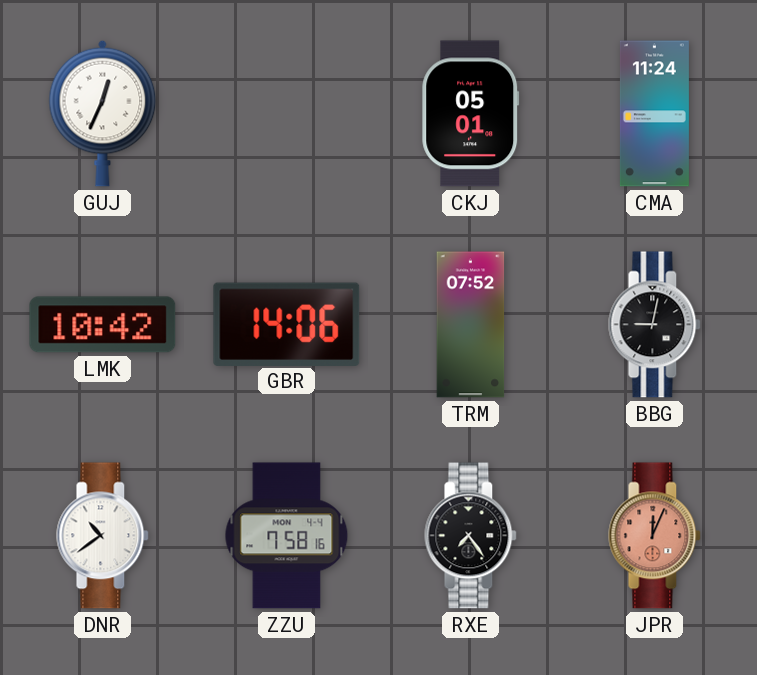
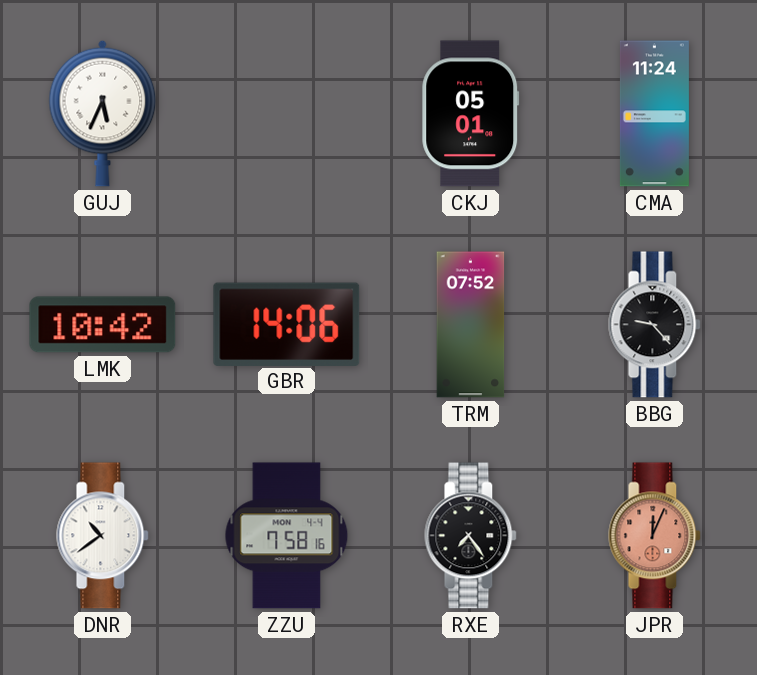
GUJ: 12:34 -> 5:34
BBG: 9:02 -> 9:23
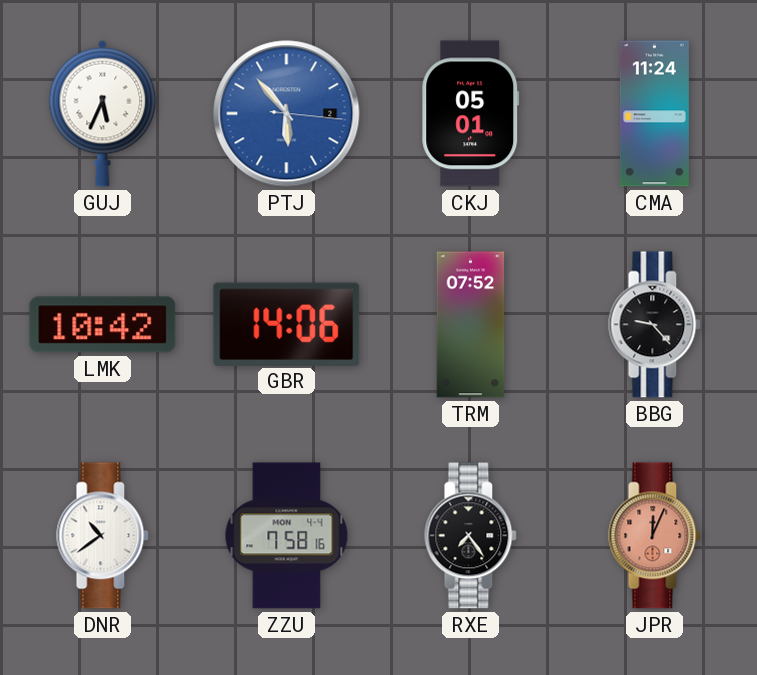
PTJ: none -> 5:53
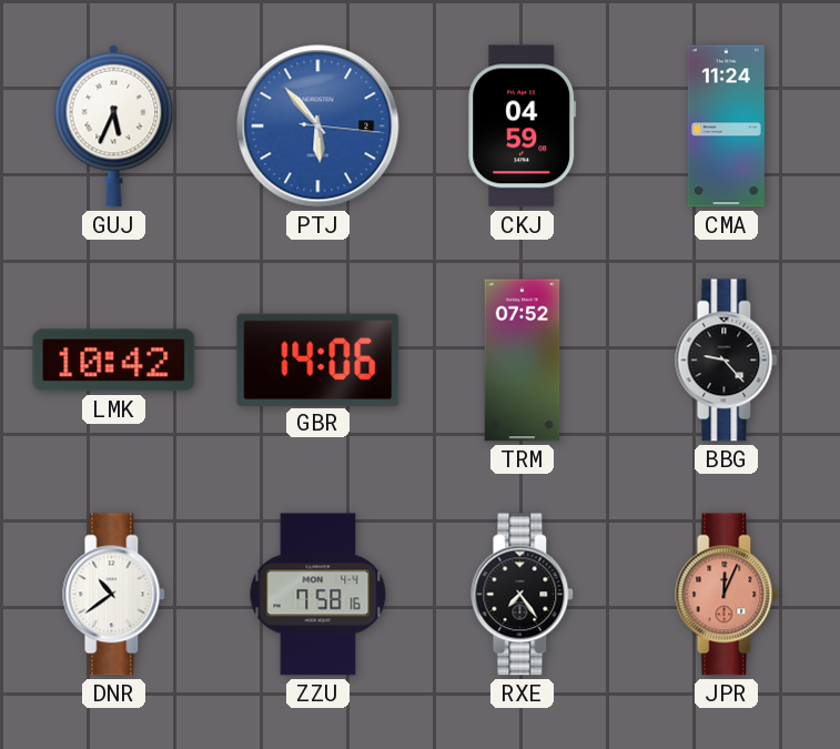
CKJ: 05:01 -> 04:59
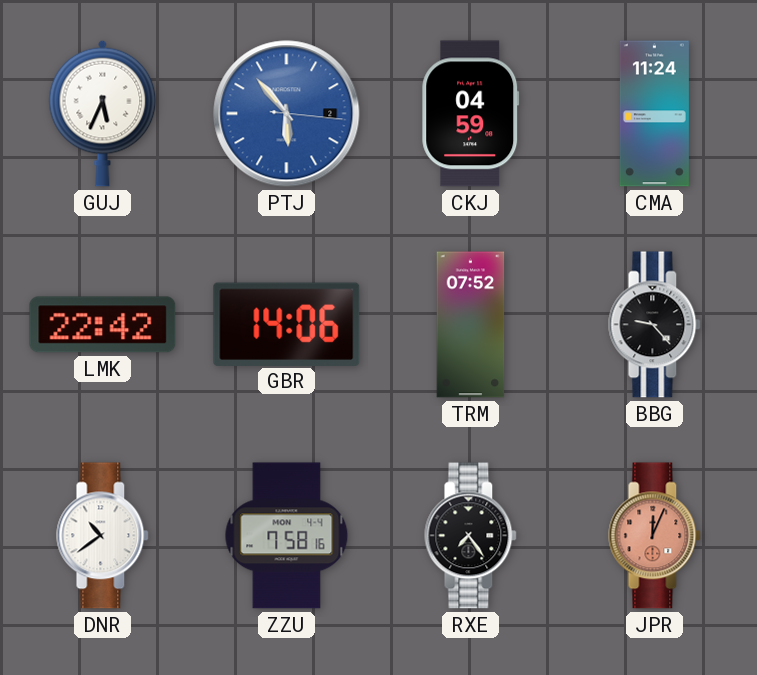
LMK: 10:42 -> 22:42
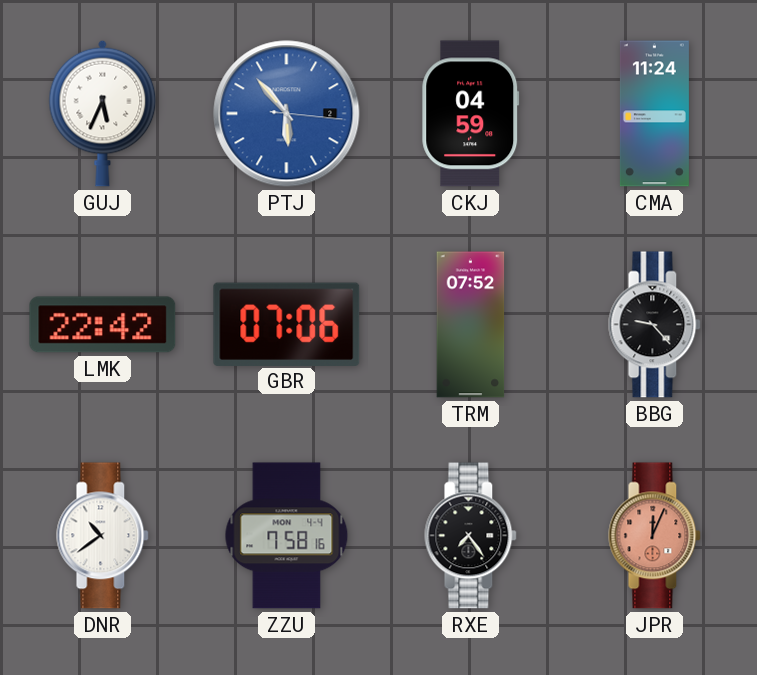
GBR: 14:06 -> 07:06
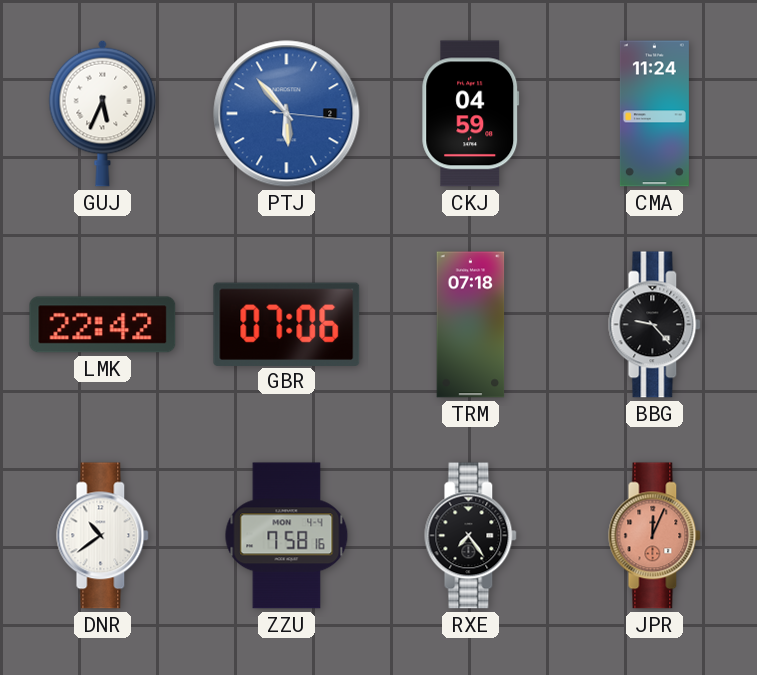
TRM: 07:52 -> 07:18
